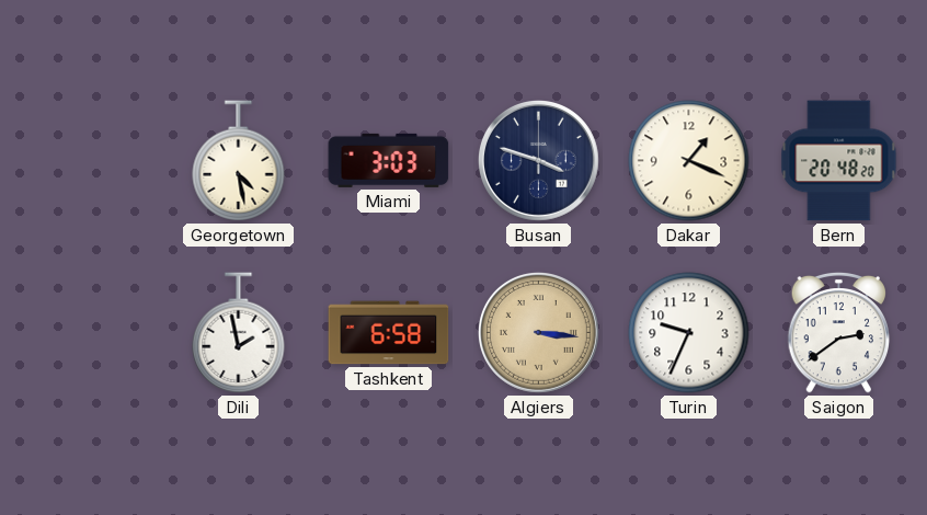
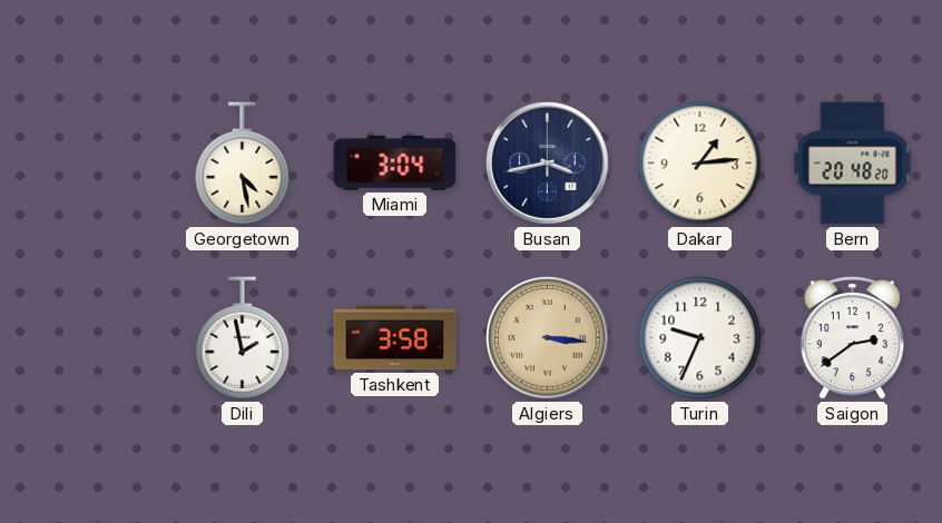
Miami: 3:03 -> 3:04
Busan: 3:48 -> 3:43
Dakar: 1:19 -> 1:14
Tashkent: 6:58 -> 3:58
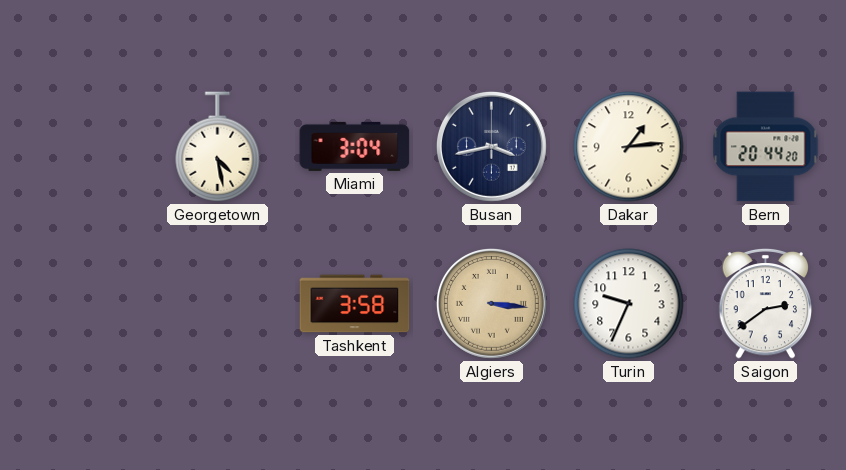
Bern: 20:48 -> 20:44
Dili: 1:58 -> none
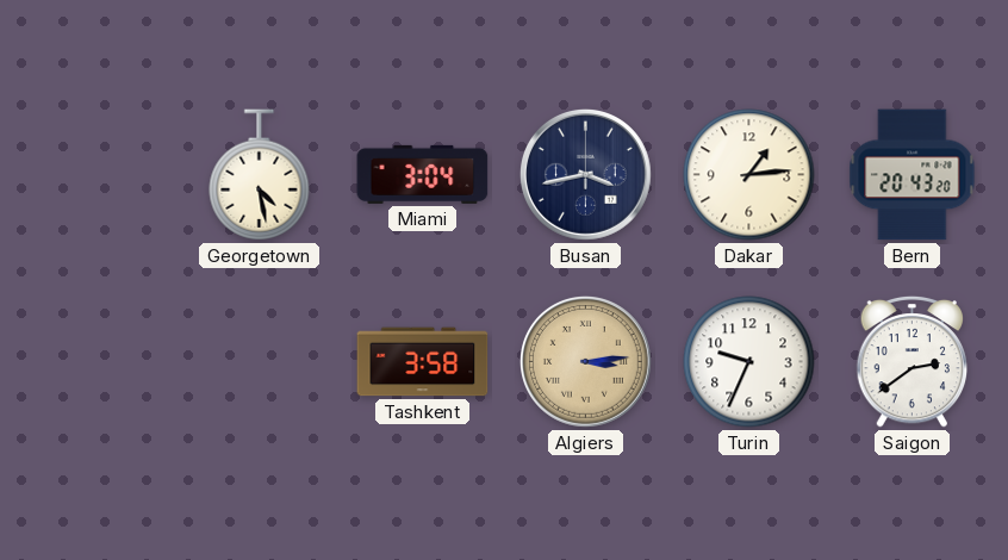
Bern: 20:44 -> 20:43
Algiers: 3:16 -> 3:14
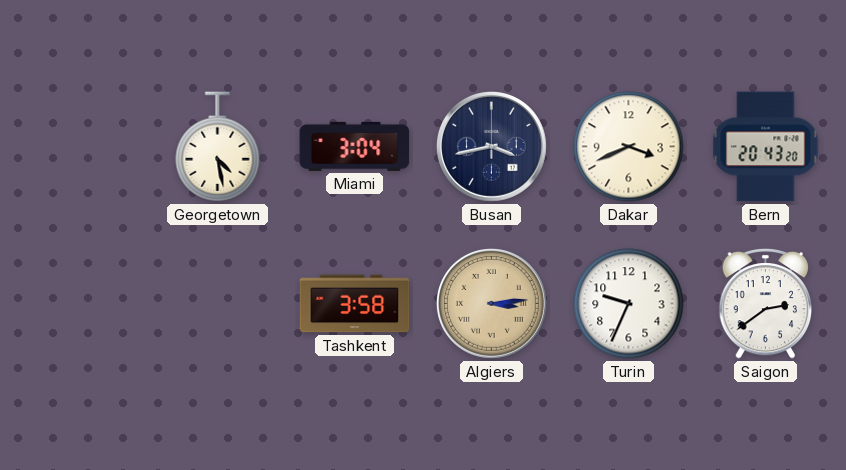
Dakar: 1:14 -> 3:41
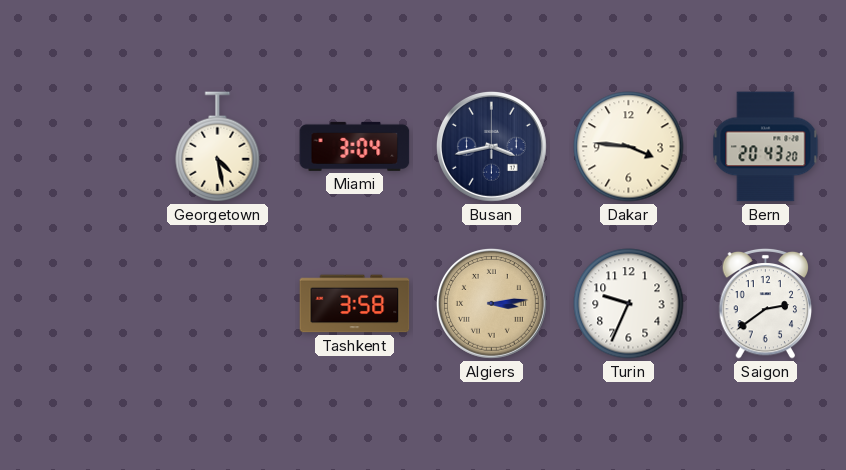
Dakar: 3:41 -> 3:46
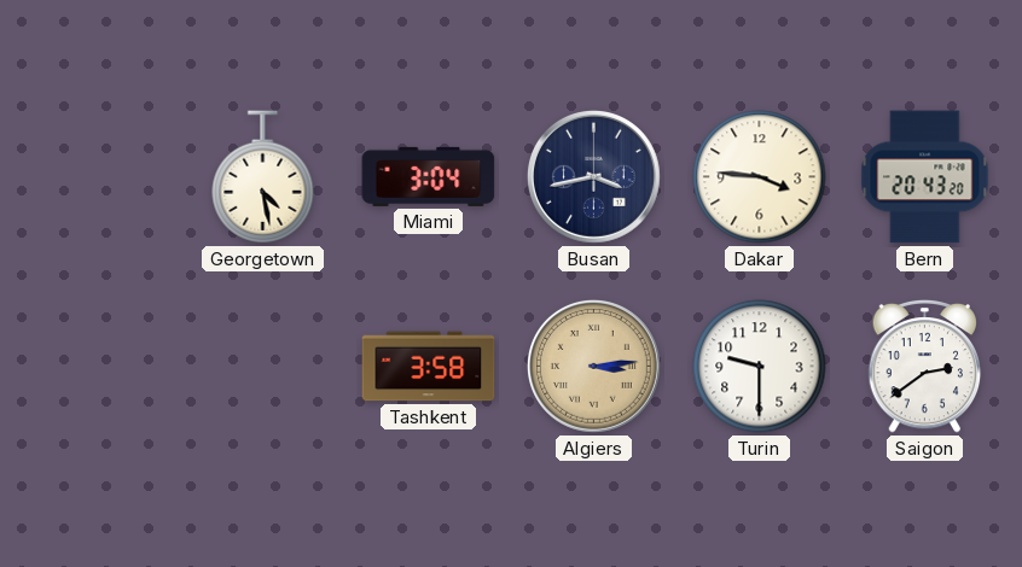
Turin: 9:34 -> 9:30
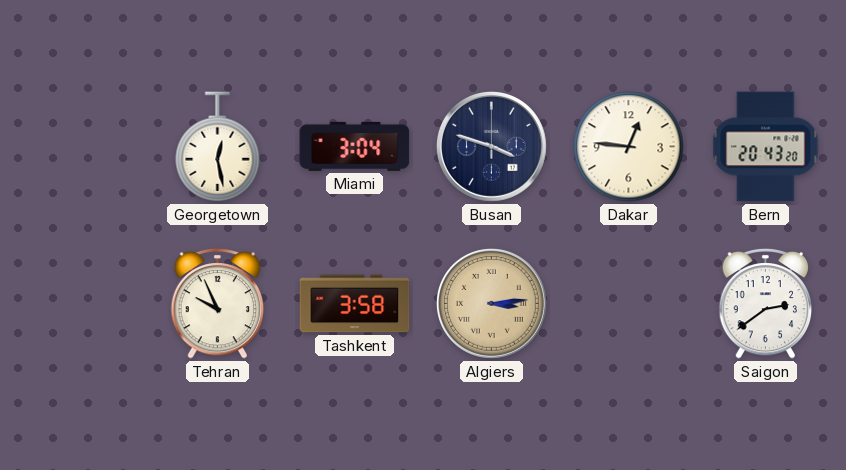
Georgetown: 4:28 -> 12:28
Busan: 3:43 -> 3:48
Dakar: 3:46 -> 12:46
Tehran: none -> 9:56
Turin: 9:30 -> none
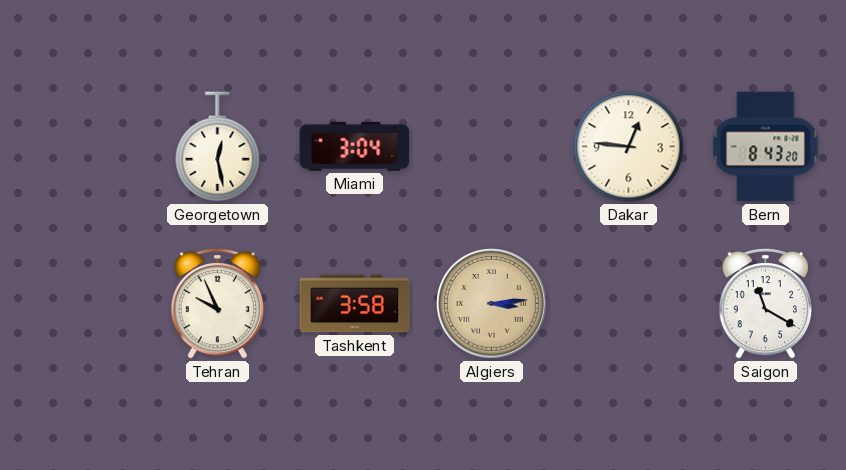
Busan: 3:48 -> none
Bern: 20:43 -> 8:43
Saigon: 2:39 -> 11:20
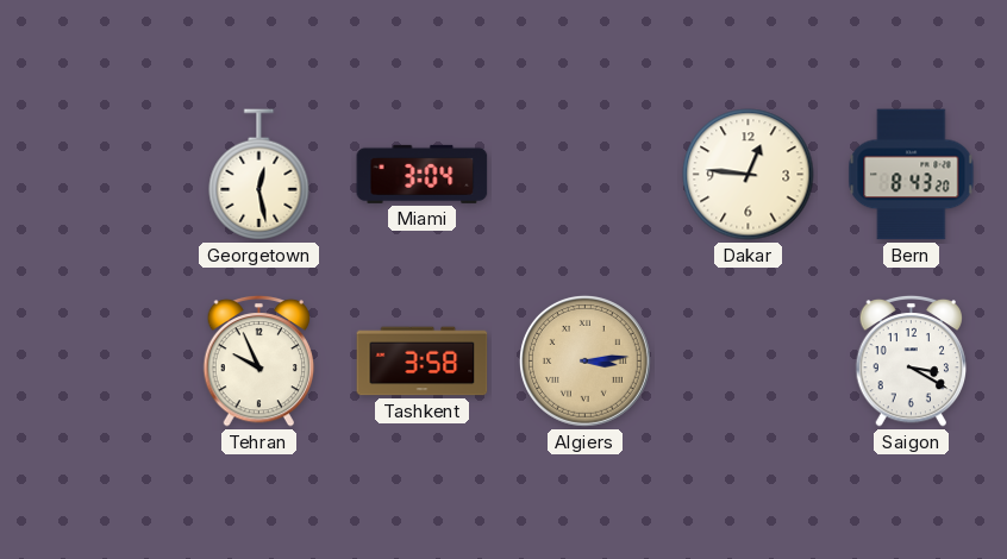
Saigon: 11:20 -> 3:20
